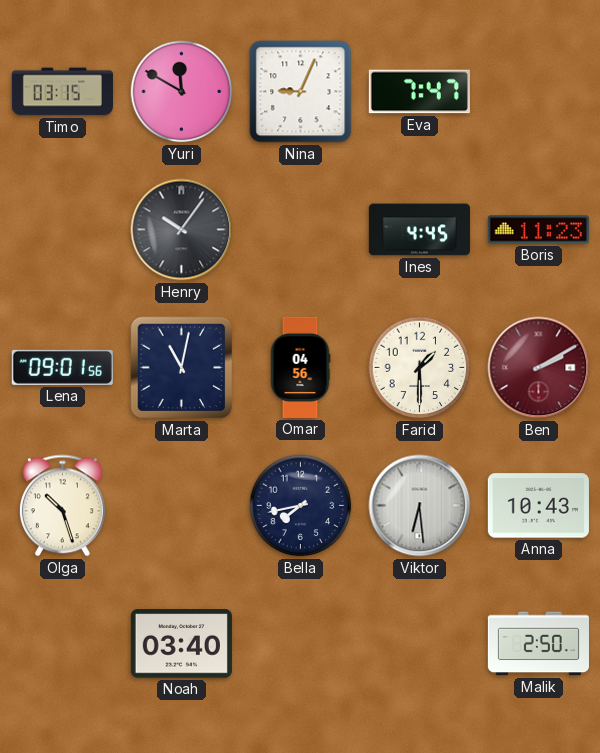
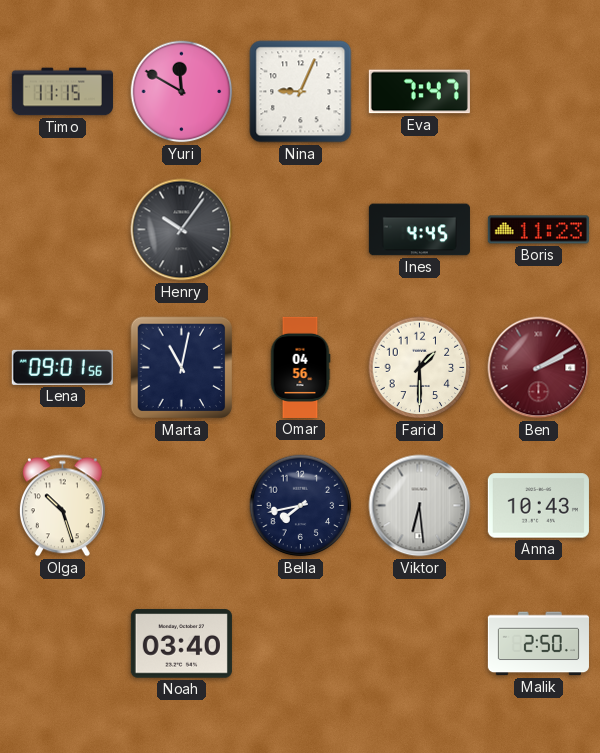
Timo: 03:15 -> 11:15
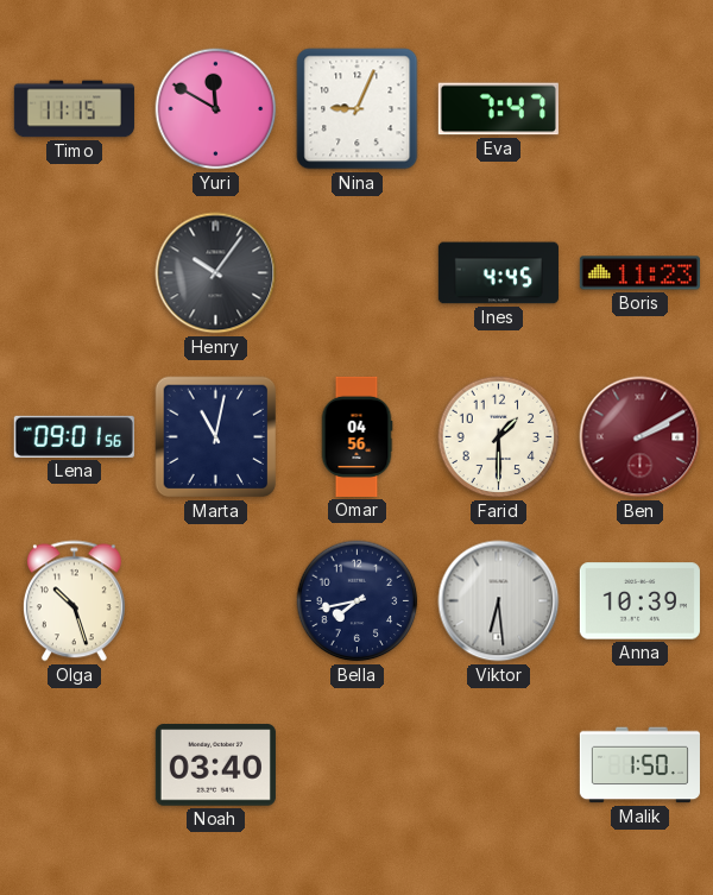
Anna: 10:43 -> 10:39
Malik: 2:50 -> 1:50
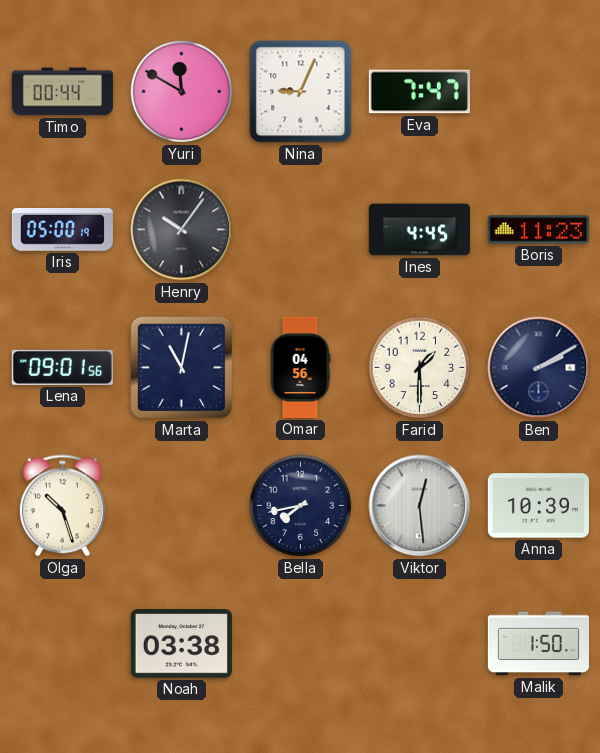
Timo: 11:15 -> 00:44
Iris: none -> 05:00
Ben dial: burgundy -> navy
Viktor: 6:29 -> 12:29
Noah: 03:40 -> 03:38
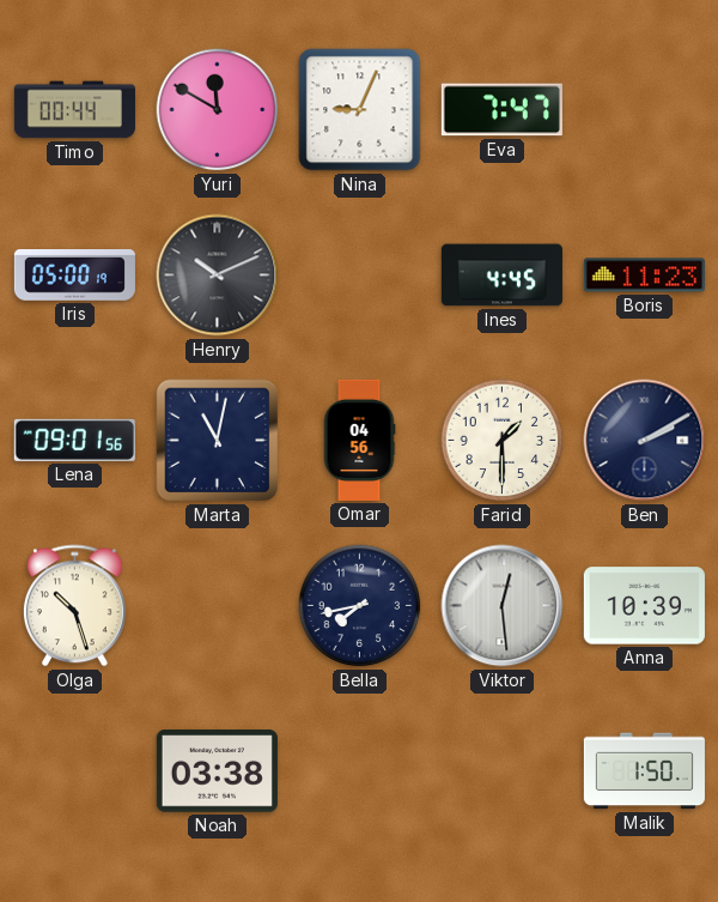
Henry: 10:06 -> 10:11
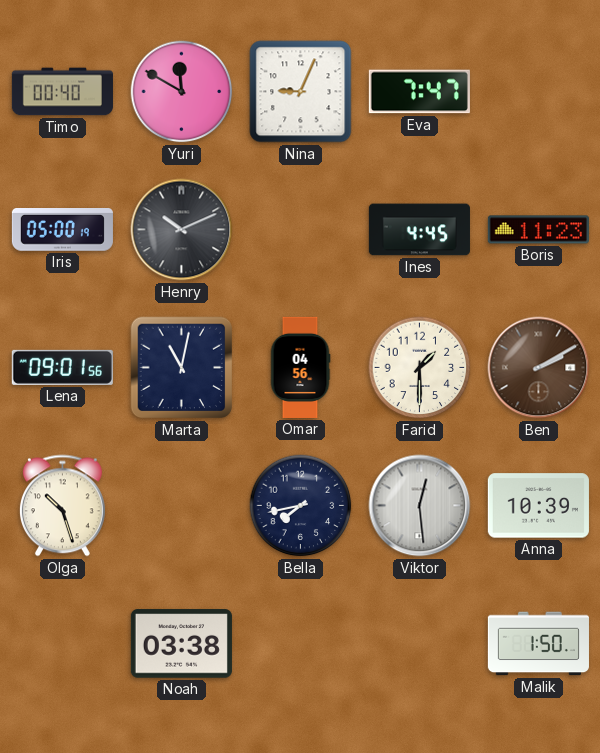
Timo: 00:44 -> 00:40
Ben dial: navy -> brown
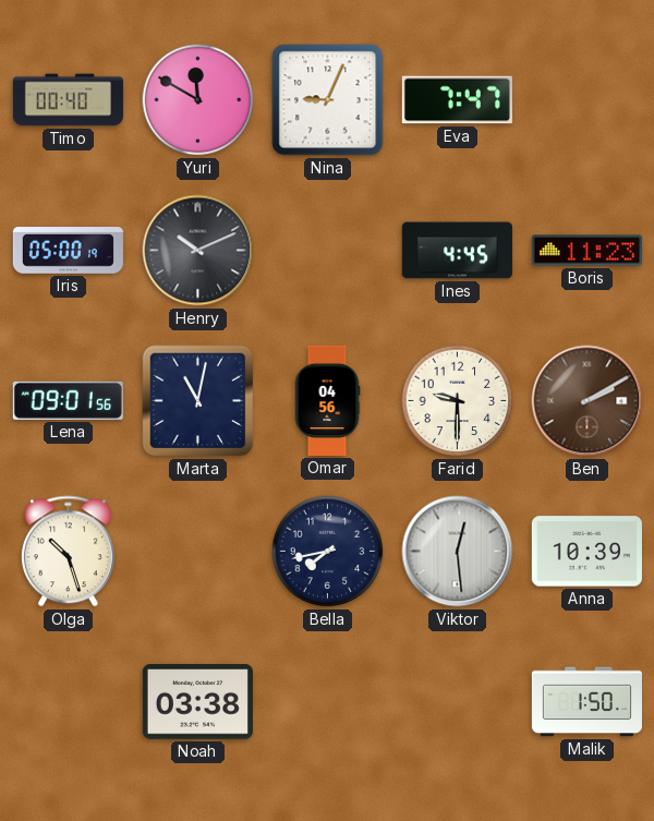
Farid: 1:30 -> 9:30
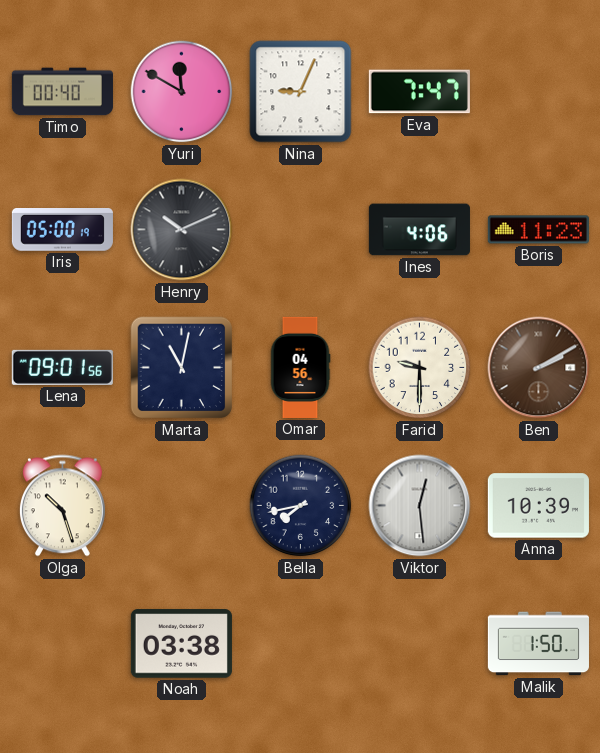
Ines: 4:45 -> 4:06
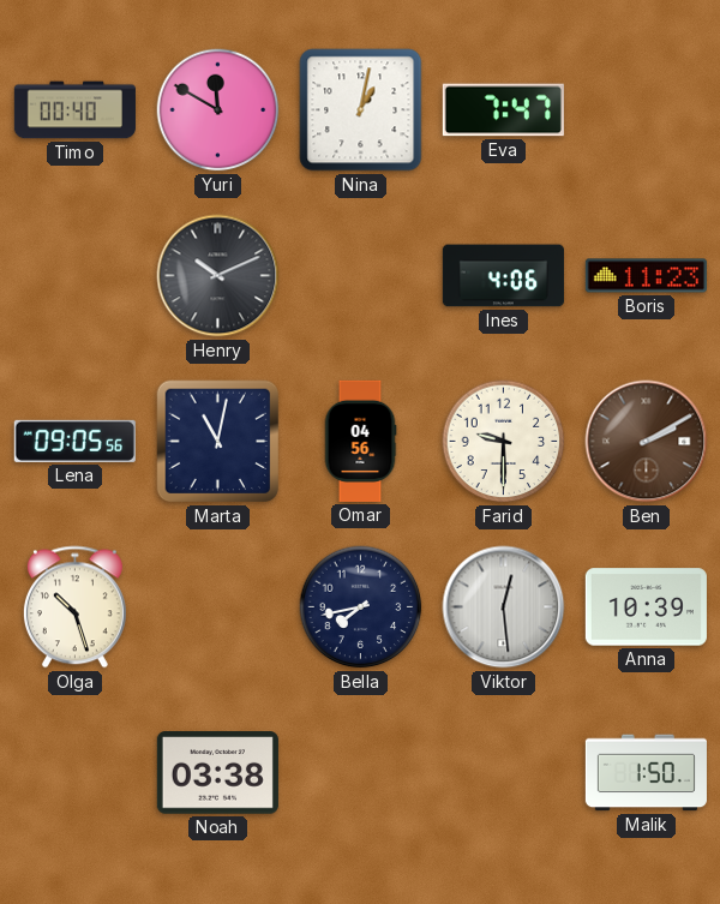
Nina: 9:04 -> 1:02
Iris: 05:00 -> none
Lena: 09:01 -> 09:05
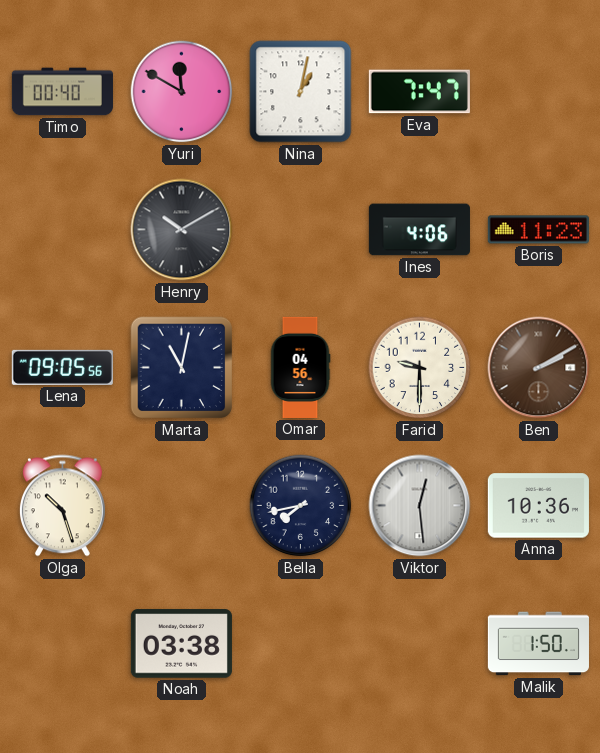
Henry: 10:11 -> 10:10
Anna: 10:39 -> 10:36
